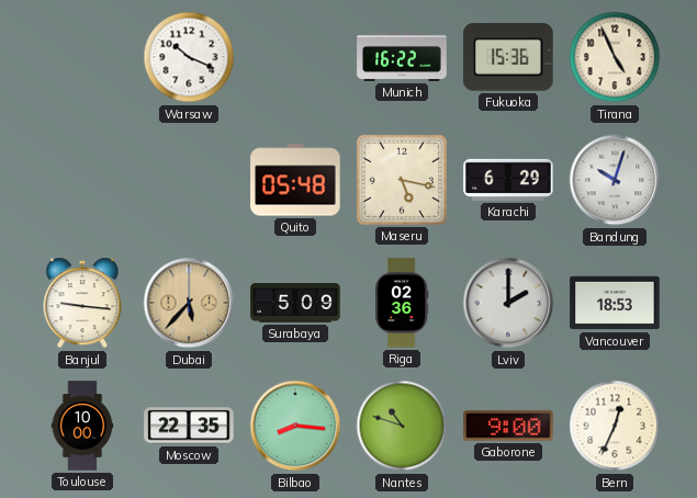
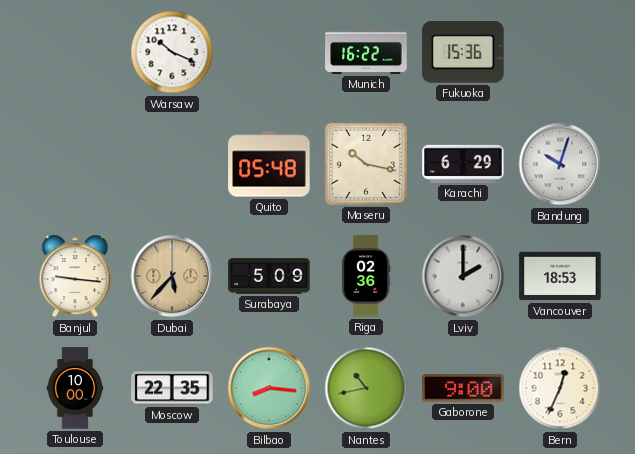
Tirana: 4:56 -> none
Maseru: 5:17 -> 10:17
Nantes: 10:48 -> 10:43
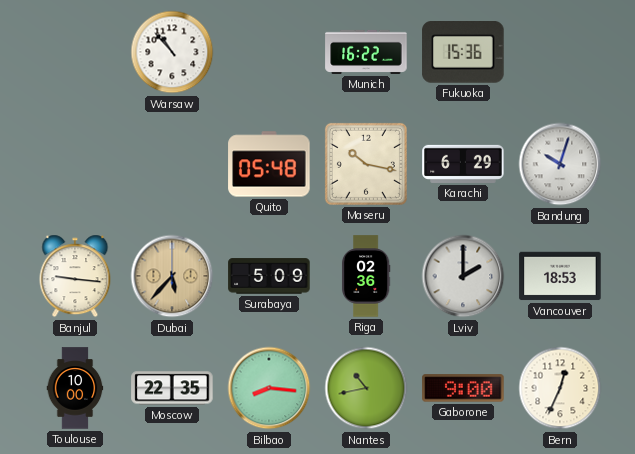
Warsaw: 10:19 -> 10:53
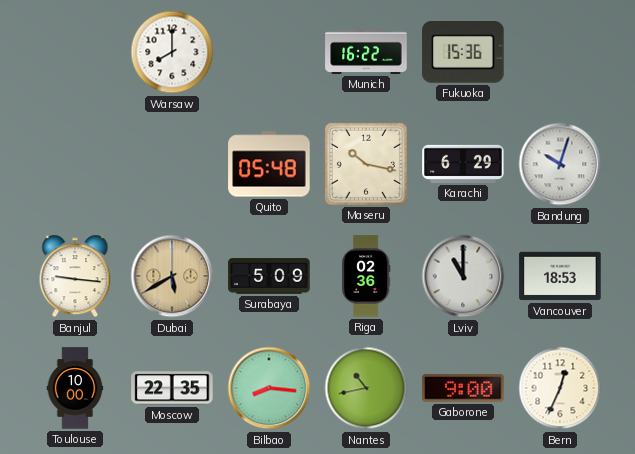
Warsaw: 10:53 -> 8:00
Dubai: 5:37 -> 5:40
Lviv: 2:00 -> 11:00
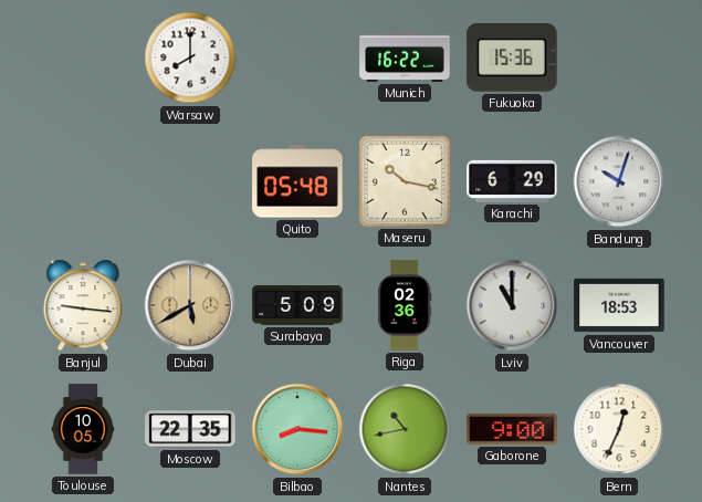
Toulouse: 10:00 -> 10:05
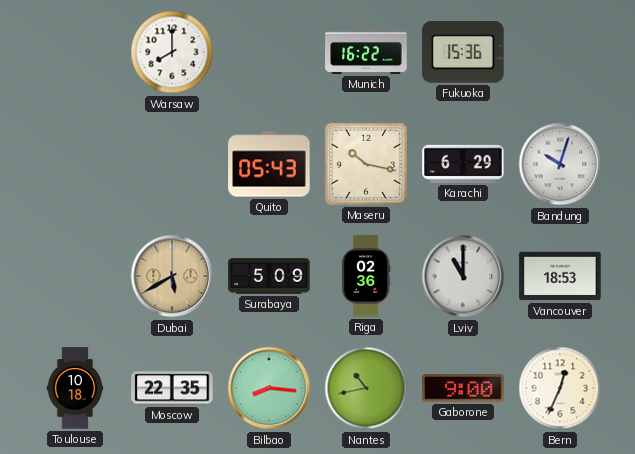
Quito: 05:48 -> 05:43
Banjul: 9:16 -> none
Toulouse: 10:05 -> 10:18
